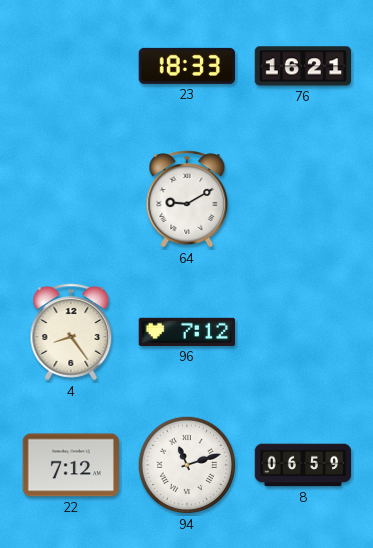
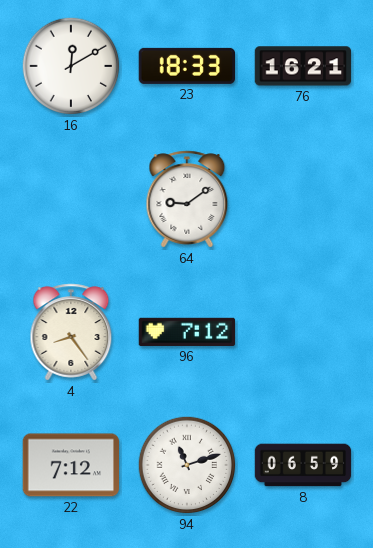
16: none -> 12:10
64: 9:10 -> 9:09
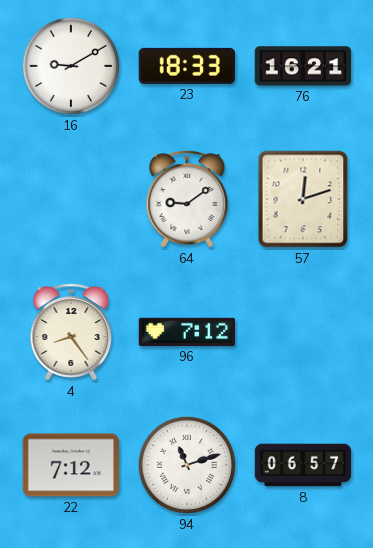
16: 12:10 -> 9:10
57: none -> 12:12
8: 06:59 -> 06:57
